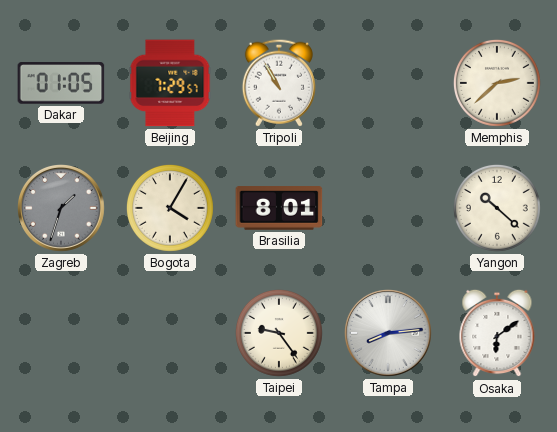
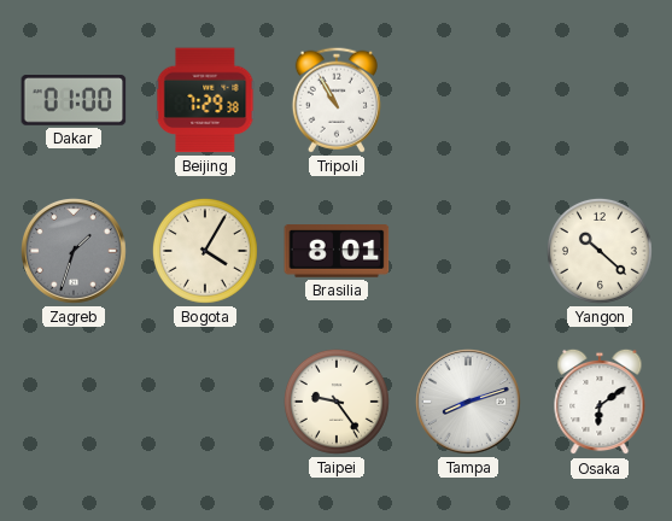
Dakar: 01:05 -> 01:00
Beijing: 7:29:57 -> 7:29:38
Memphis: 2:38 -> none
Tampa: 8:14 -> 8:12
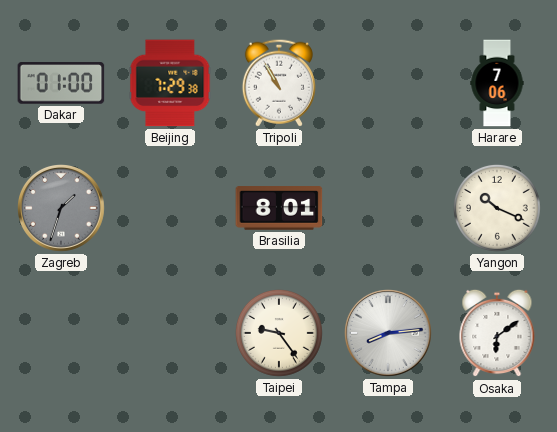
Harare: none -> 7:06
Bogota: 4:05 -> none
Yangon: 10:22 -> 10:19
Tampa: 8:12 -> 8:14
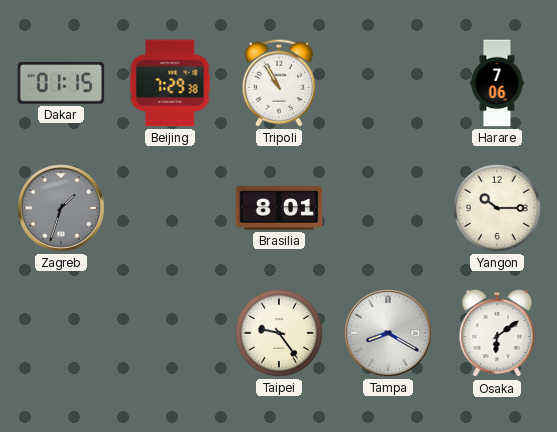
Dakar: 01:00 -> 01:15
Yangon: 10:19 -> 10:15
Tampa: 8:14 -> 8:20
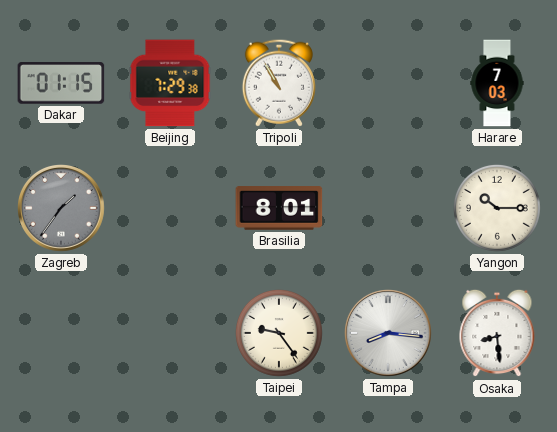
Harare: 7:06 -> 7:03
Zagreb: 1:33 -> 1:36
Tampa: 8:20 -> 8:16
Osaka: 6:09 -> 8:29
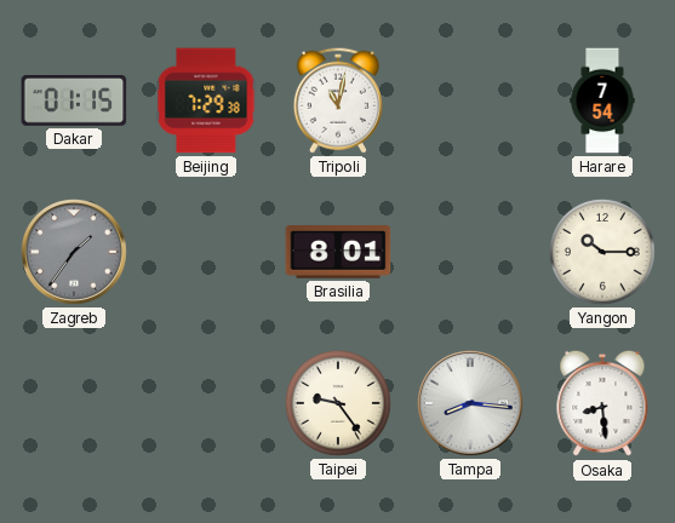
Tripoli: 10:55 -> 11:02
Harare: 7:03 -> 7:54
